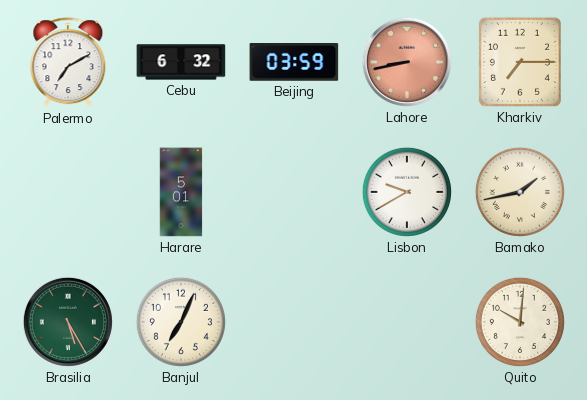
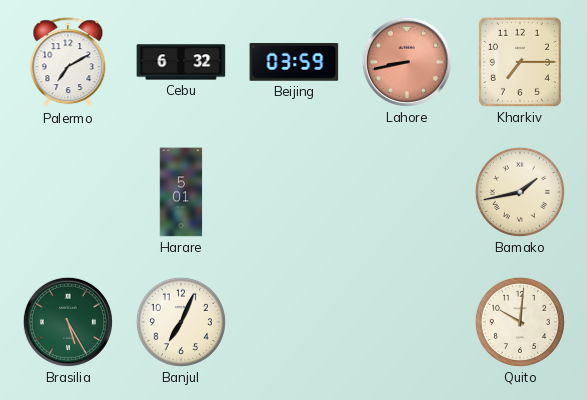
Lisbon: 9:40 -> none
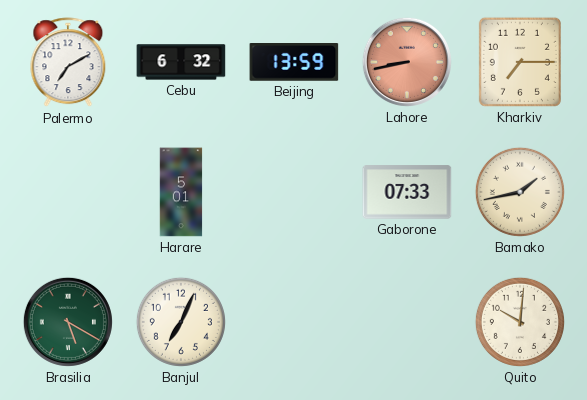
Beijing: 03:59 -> 13:59
Gaborone: none -> 07:33
Brasilia: 5:25 -> 5:20
